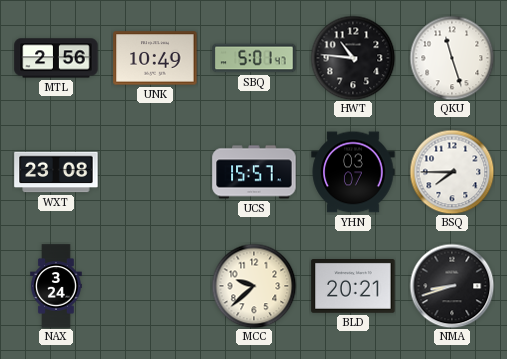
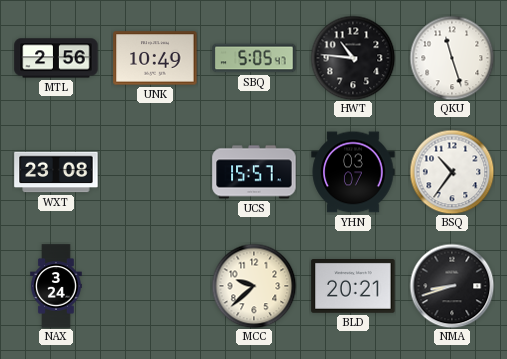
SBQ: 5:01 -> 5:05
BSQ: 7:45 -> 10:36
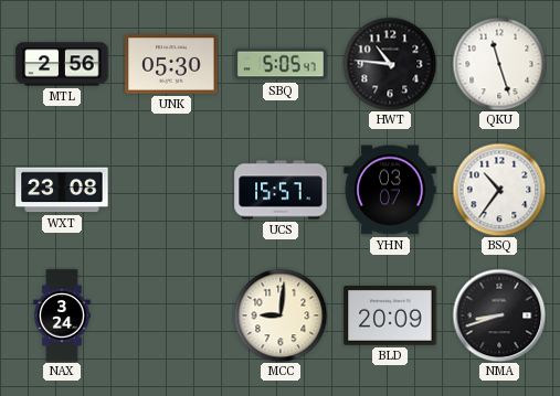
UNK: 10:49 -> 05:30
MCC: 9:38 -> 9:01
BLD: 20:21 -> 20:09
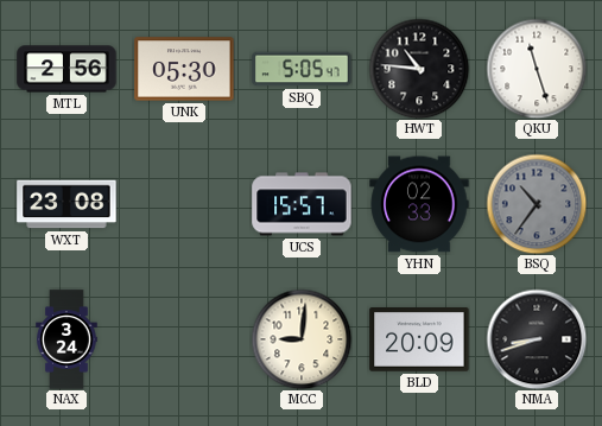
YHN: 03:07 -> 02:33
BSQ dial: white -> grey
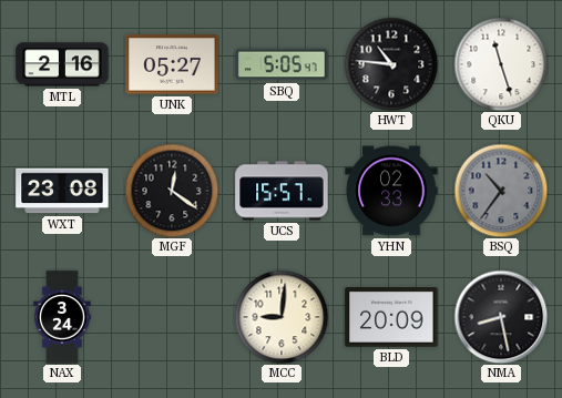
MTL: 2:56 -> 2:16
UNK: 05:30 -> 05:27
MGF: none -> 12:21
NMA: 8:42 -> 8:28
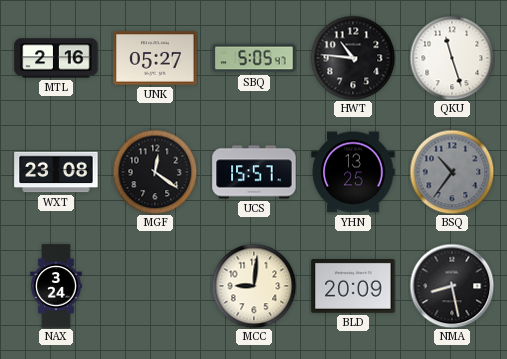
YHN: 02:33 -> 13:25
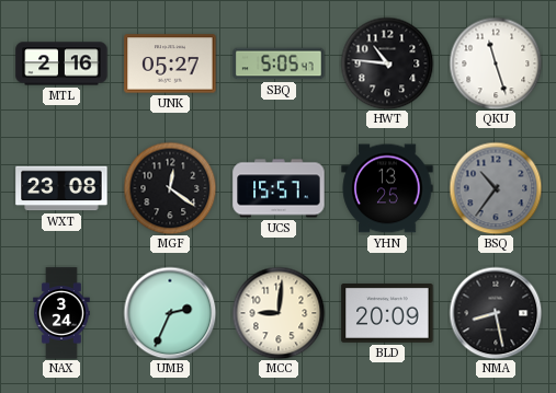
UMB: none -> 2:34
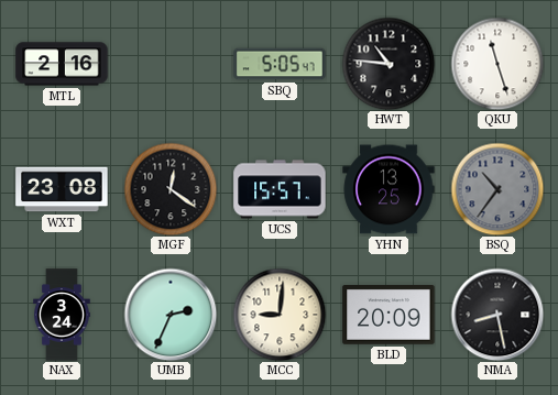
UNK: 05:27 -> none
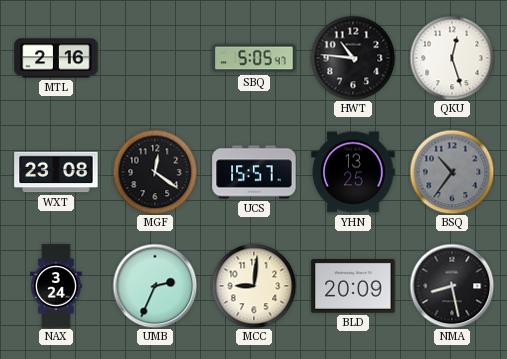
QKU: 11:27 -> 12:27
